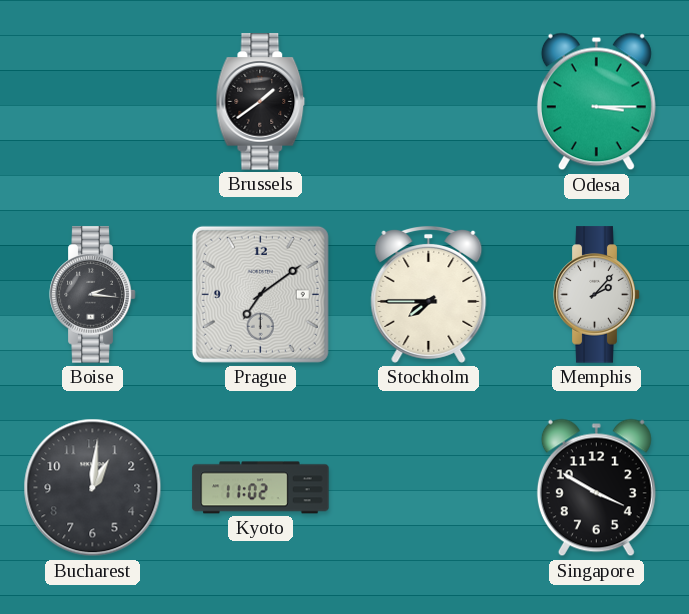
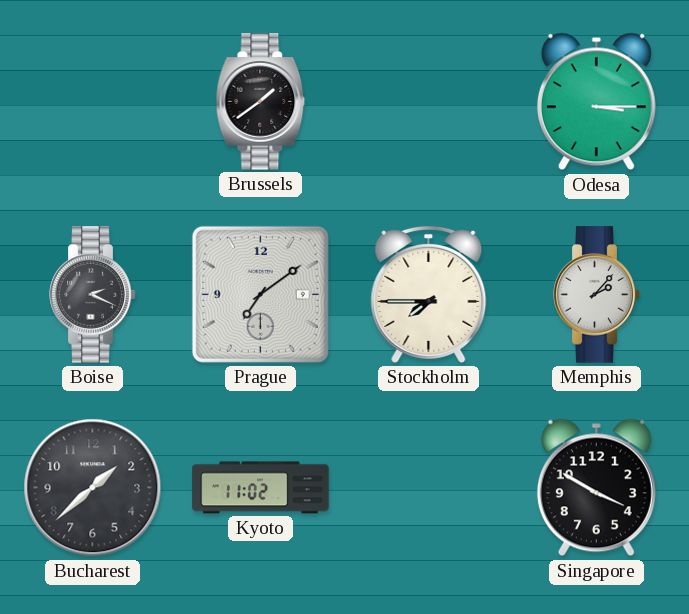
Boise: 2:16 -> 2:19
Bucharest: 1:01 -> 1:38
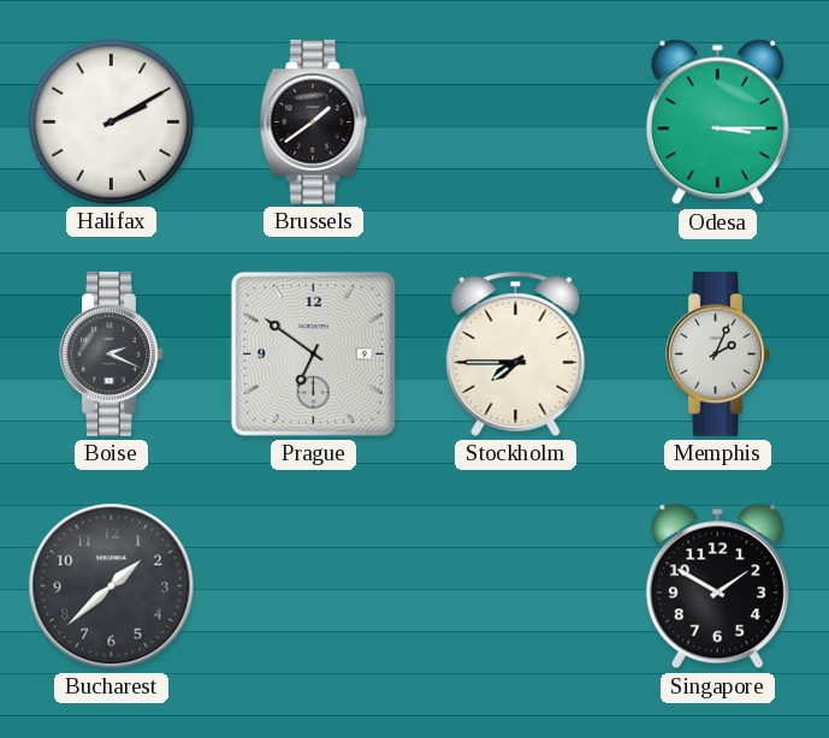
Halifax: none -> 2:10
Prague: 7:09 -> 6:51
Memphis: 2:07 -> 2:04
Kyoto: 11:02 -> none
Singapore: 3:50 -> 1:50
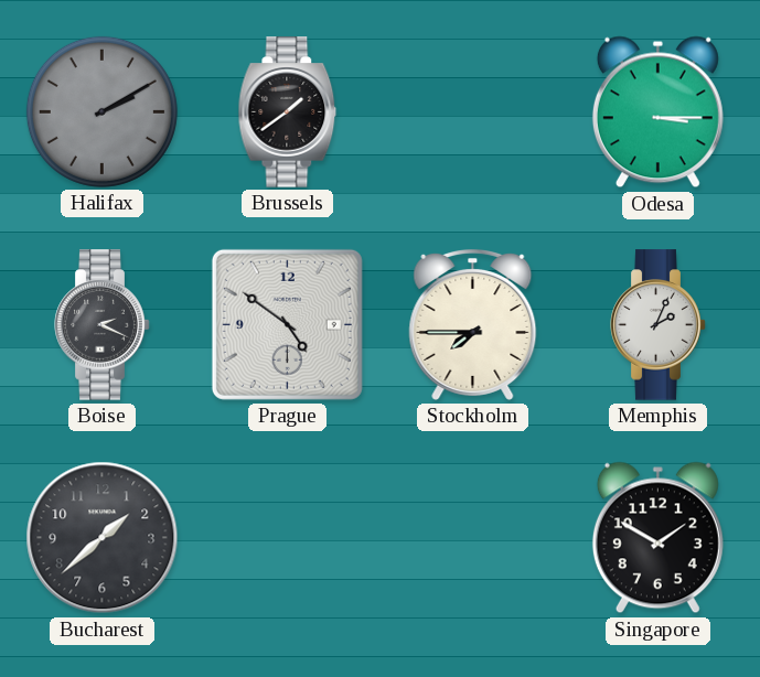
Halifax dial: white -> grey
Prague: 6:51 -> 4:51
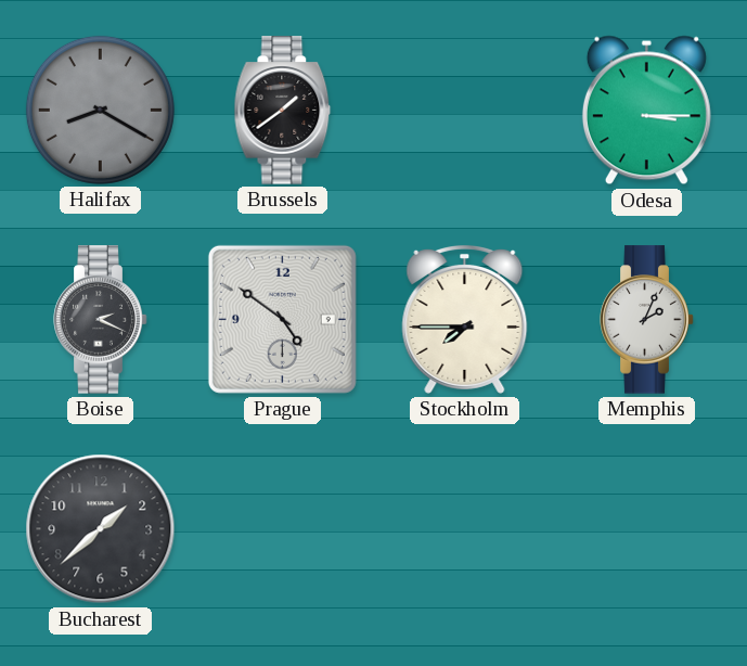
Halifax: 2:10 -> 8:20
Singapore: 1:50 -> none
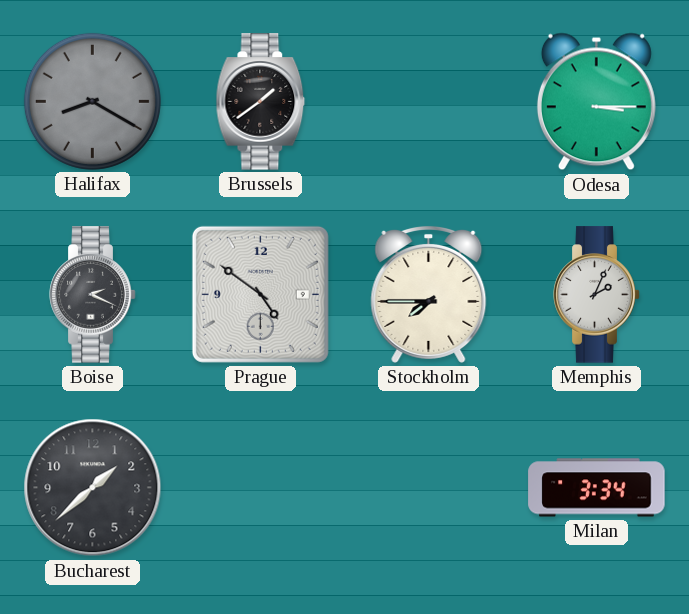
Milan: none -> 3:34
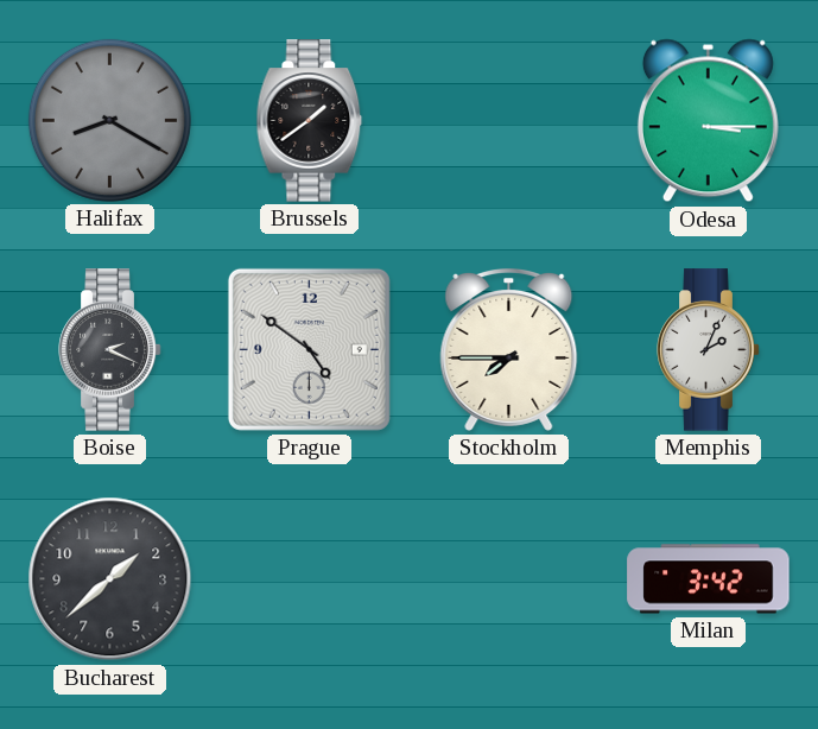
Milan: 3:34 -> 3:42
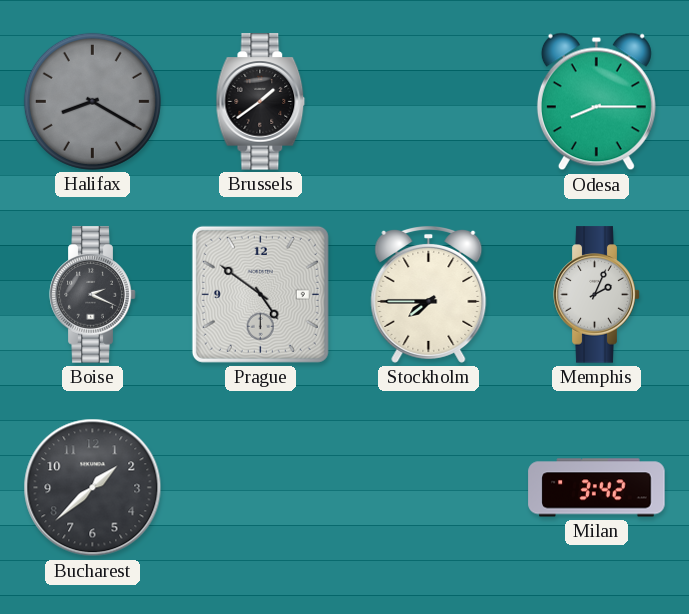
Odesa: 3:15 -> 8:15
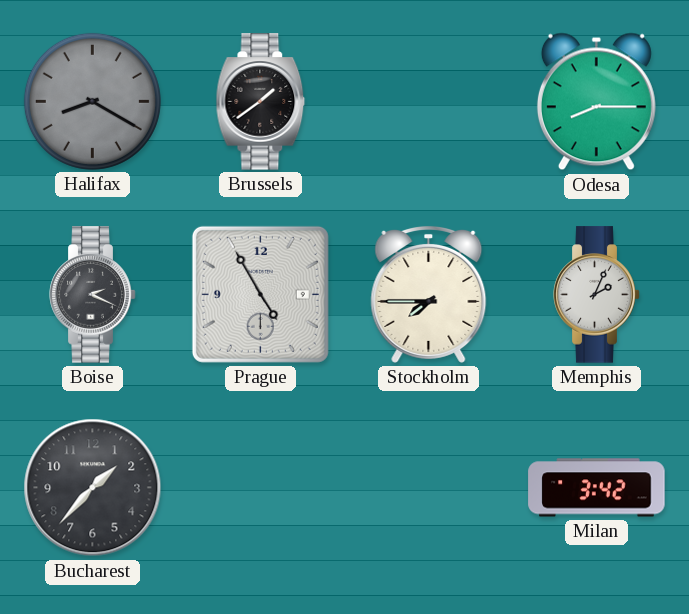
Prague: 4:51 -> 4:55
Bucharest: 1:38 -> 1:37
